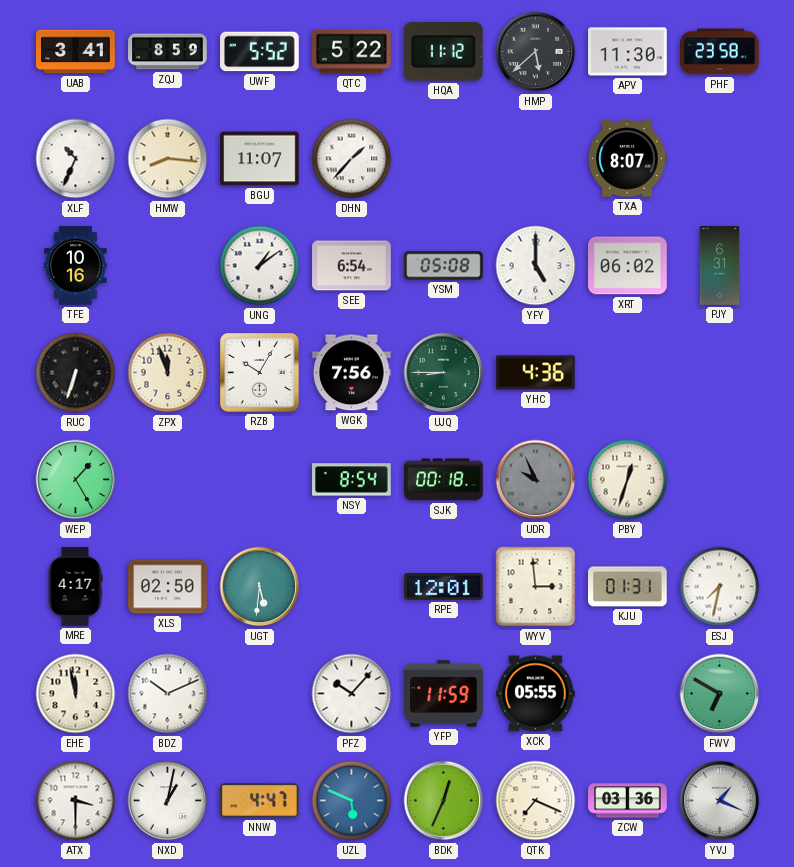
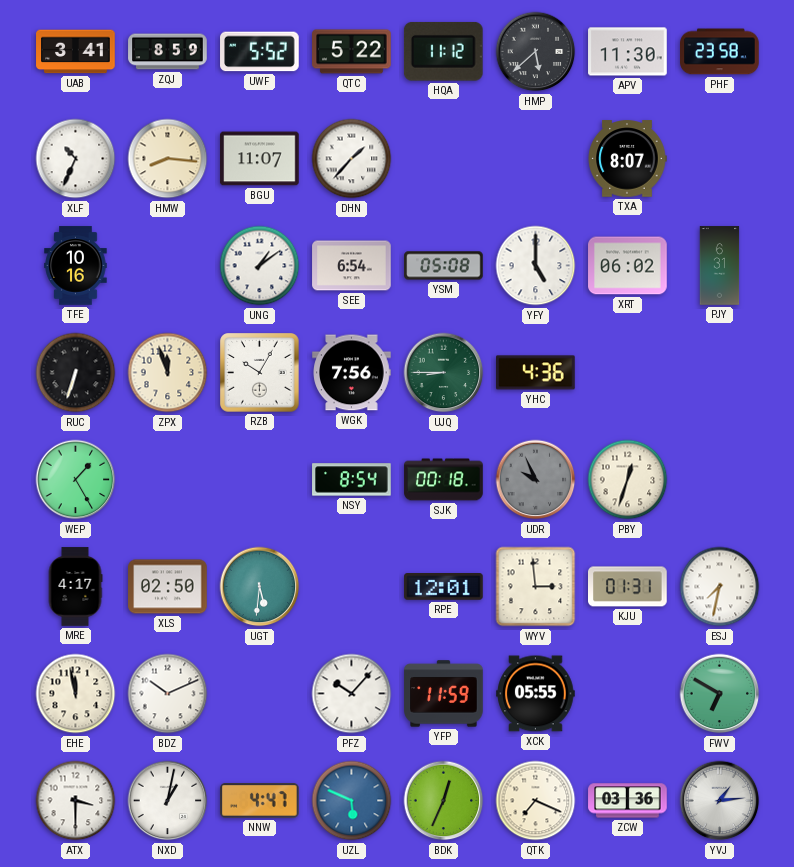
YVJ: 1:19 -> 1:14
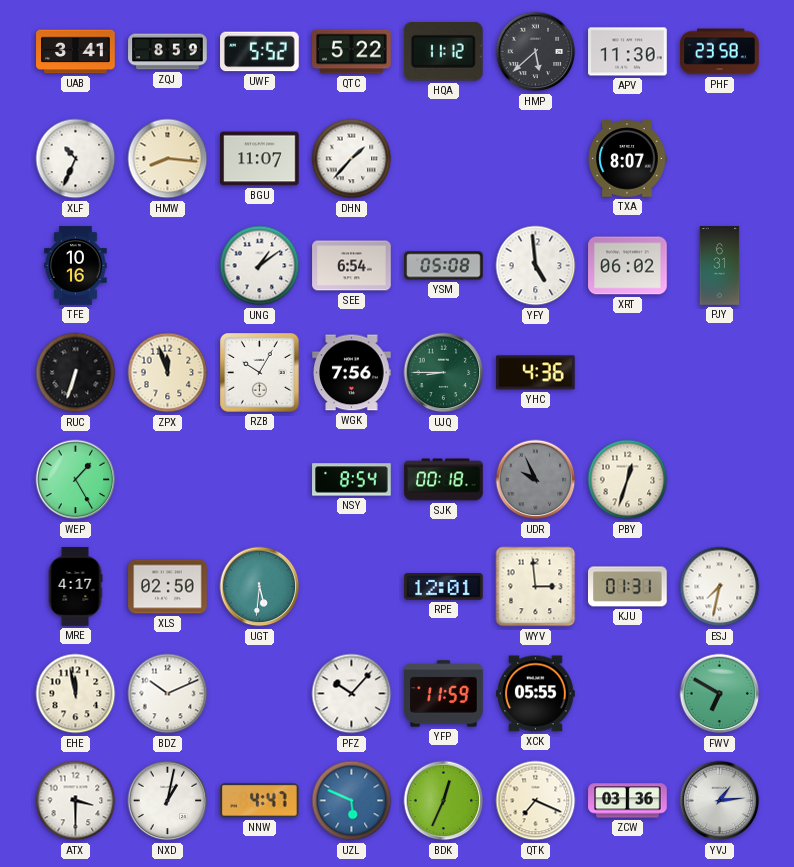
YFY: 5:00 -> 4:59
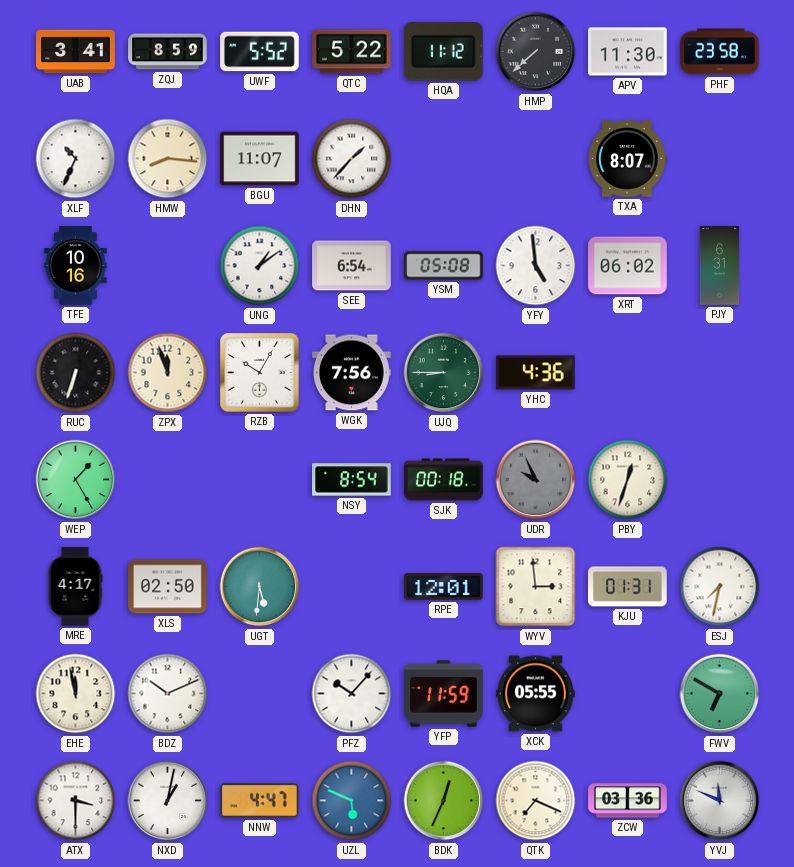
HMP: 5:38 -> 7:38
YVJ: 1:14 -> 11:49
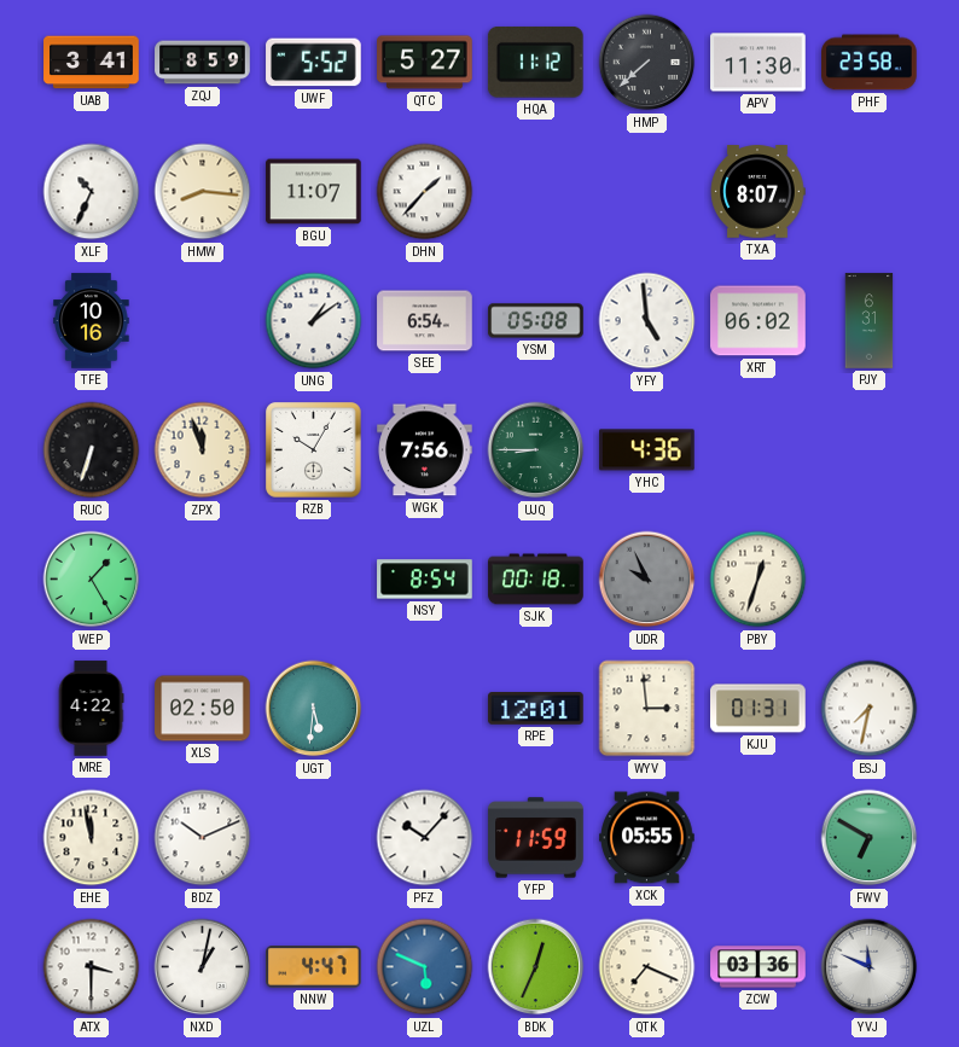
QTC: 5:22 -> 5:27
MRE: 4:17 -> 4:22
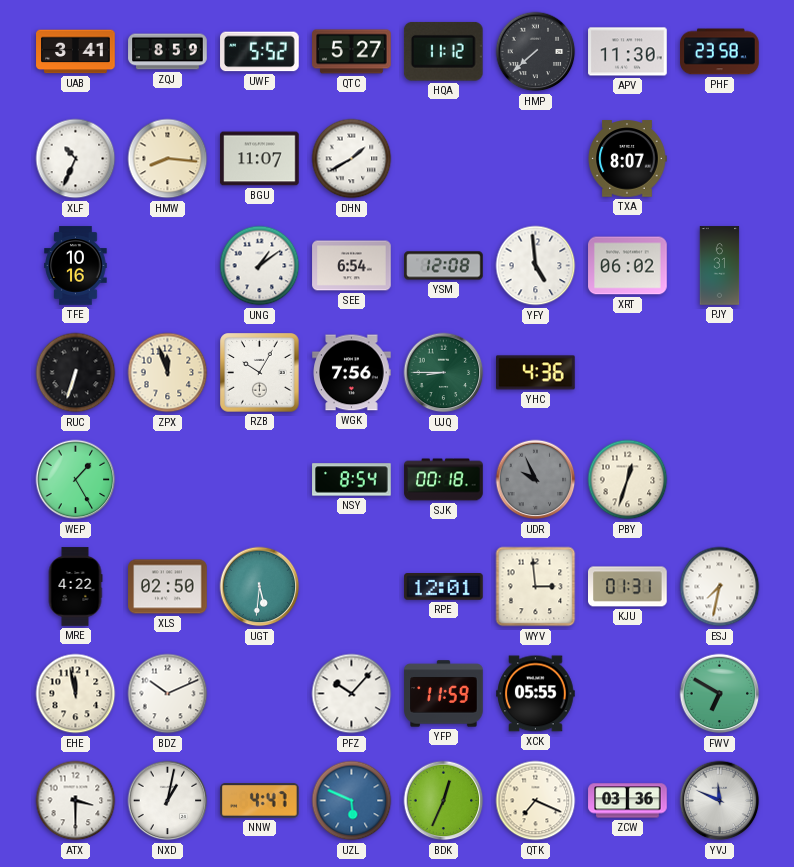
DHN: 1:37 -> 1:40
YSM: 05:08 -> 12:08
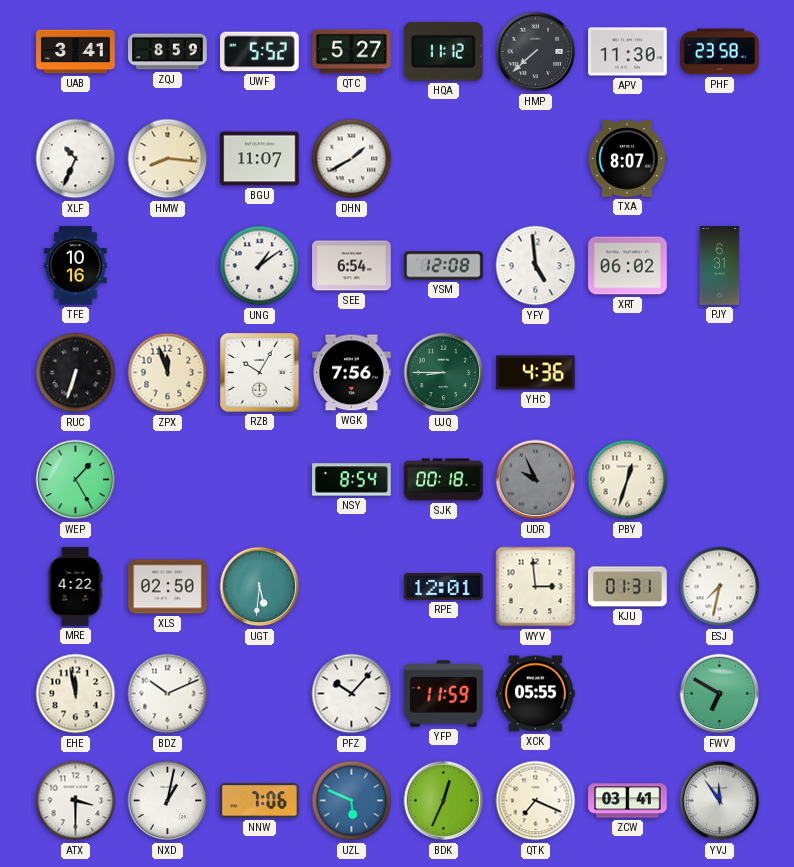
NNW: 4:47 -> 7:06
ZCW: 03:36 -> 03:41
YVJ: 11:49 -> 11:54
